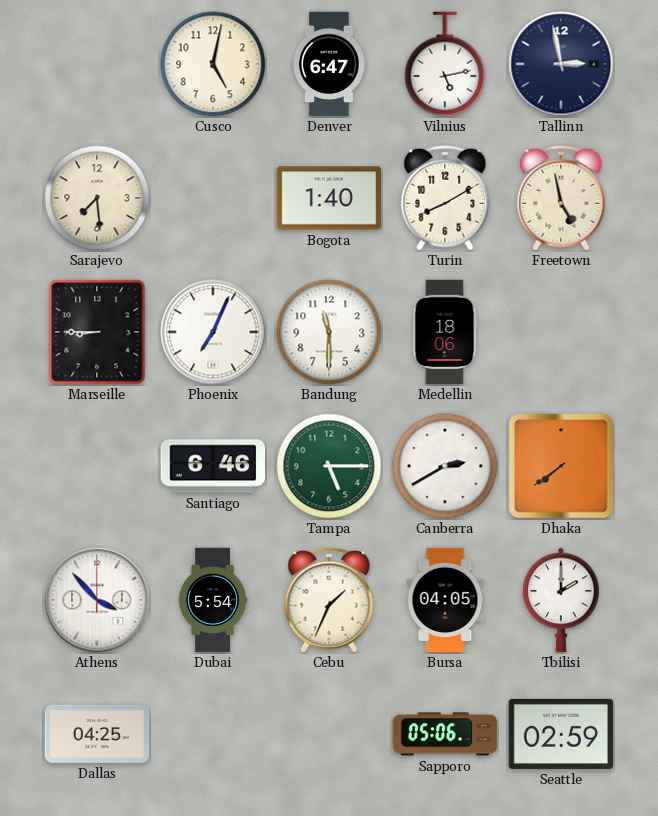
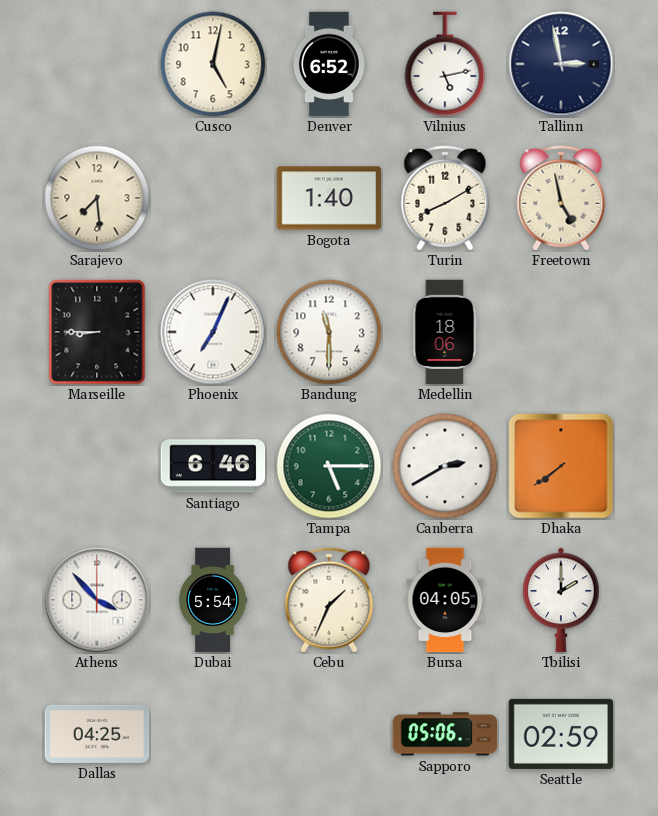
Denver: 6:47 -> 6:52
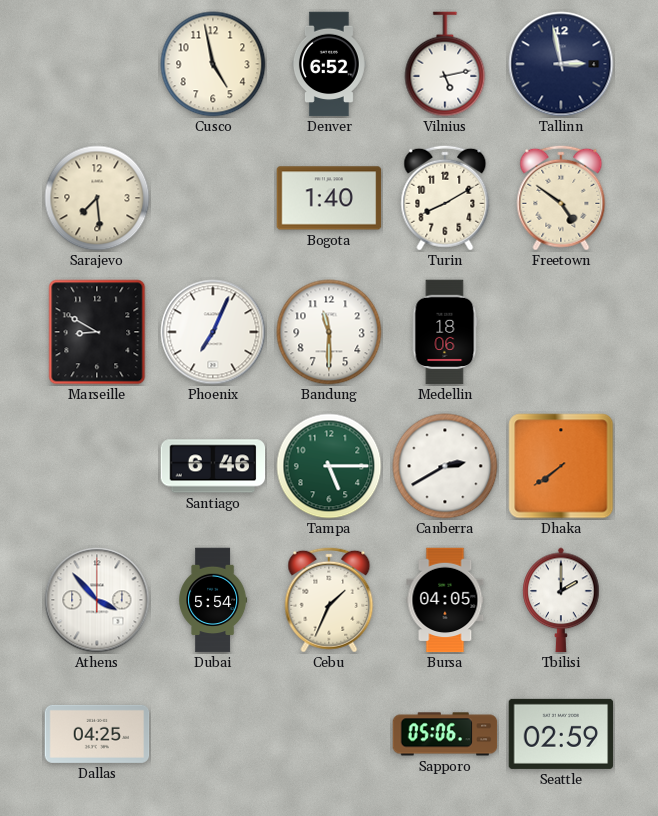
Cusco: 5:02 -> 4:58
Freetown: 4:58 -> 4:51
Marseille: 8:45 -> 8:50
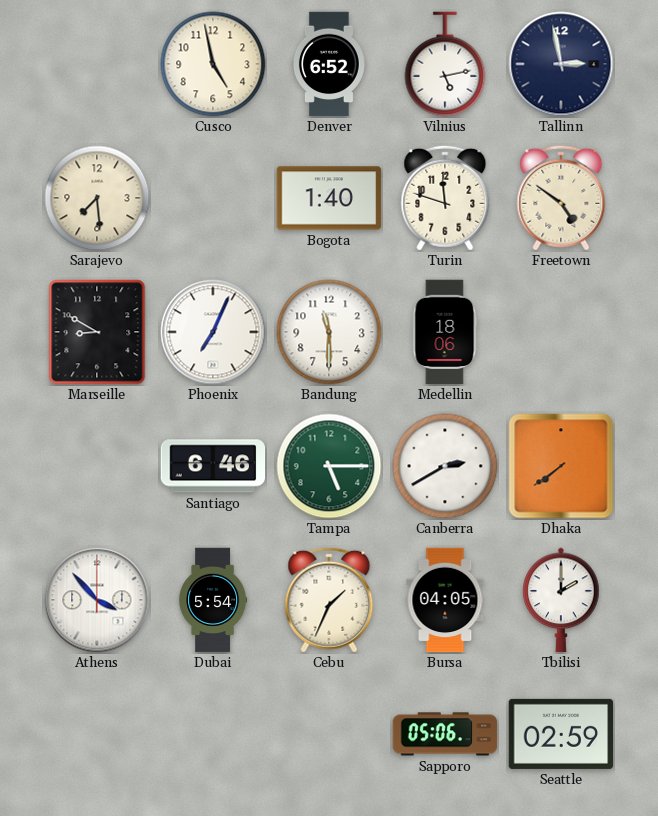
Turin: 8:10 -> 11:48
Dallas: 04:25 -> none
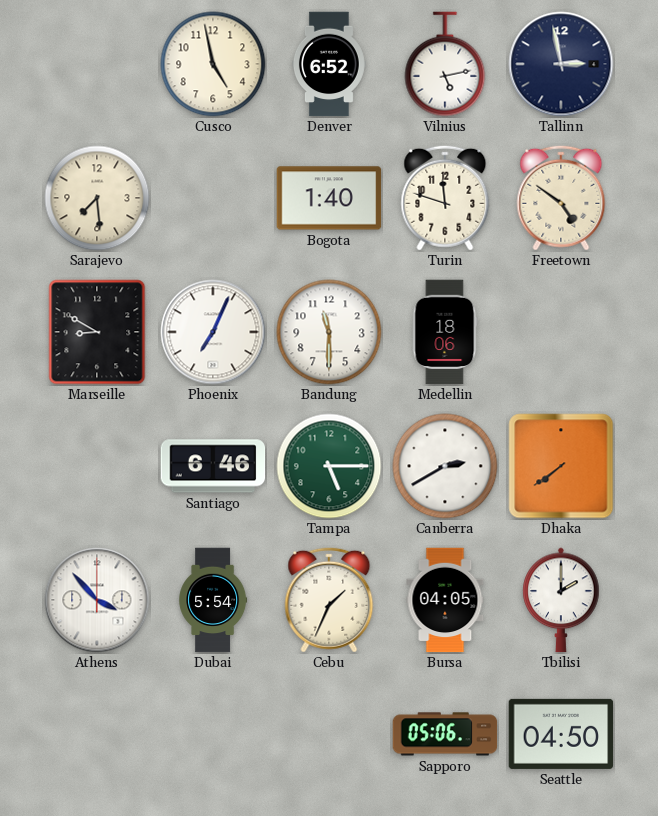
Seattle: 02:59 -> 04:50
